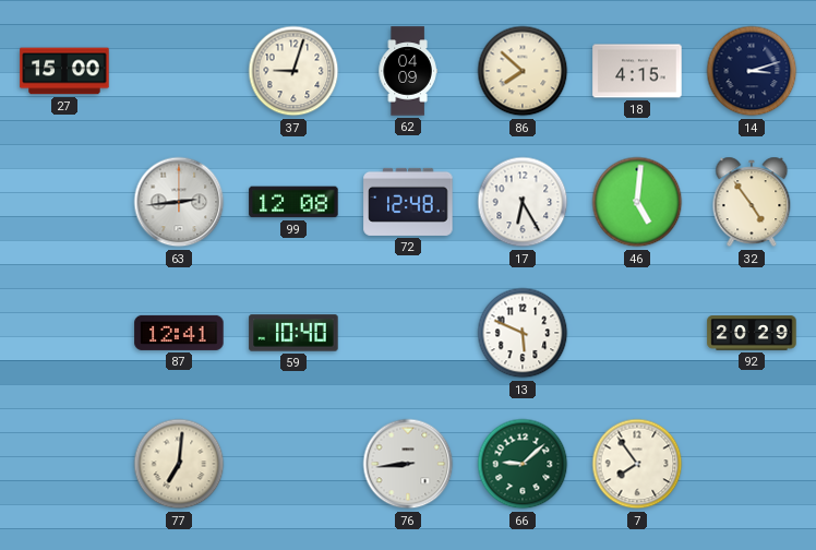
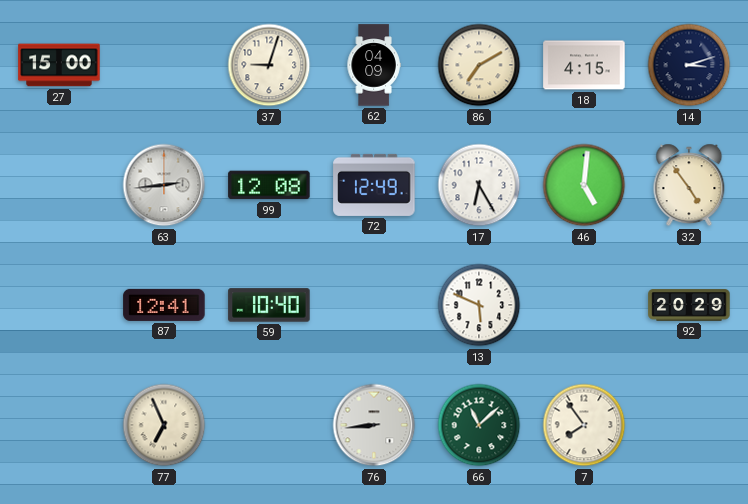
86: 7:52 -> 7:10
72: 12:48 -> 12:49
77: 7:01 -> 6:56
66: 9:08 -> 11:08
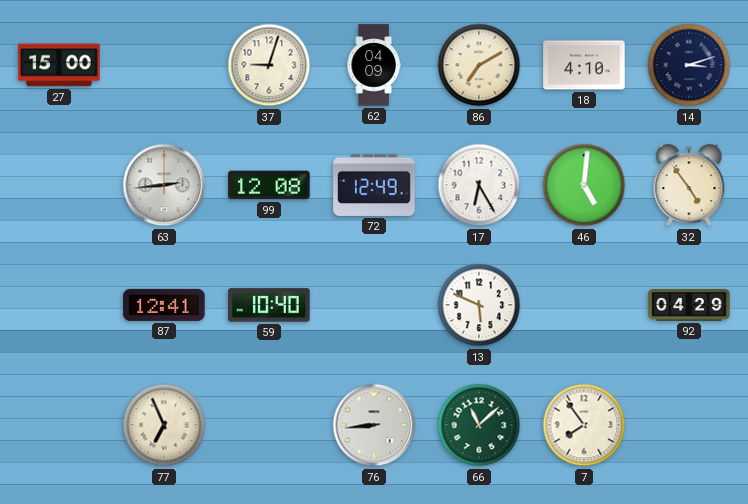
18: 4:15 -> 4:10
92: 20:29 -> 04:29
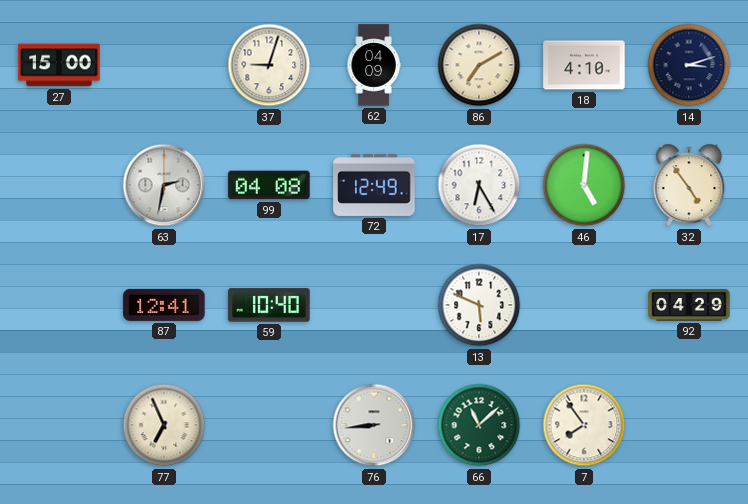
63: 2:44 -> 2:32
99: 12:08 -> 04:08
